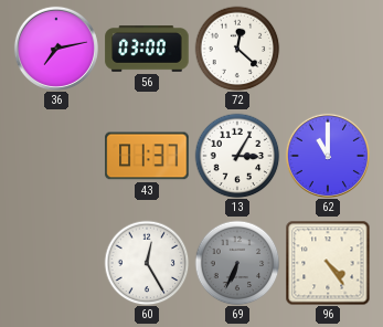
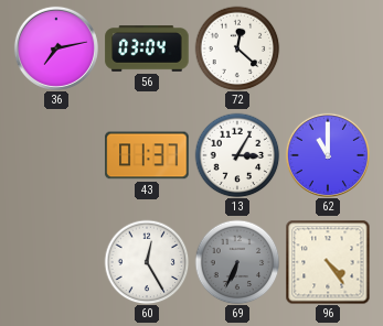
56: 03:00 -> 03:04
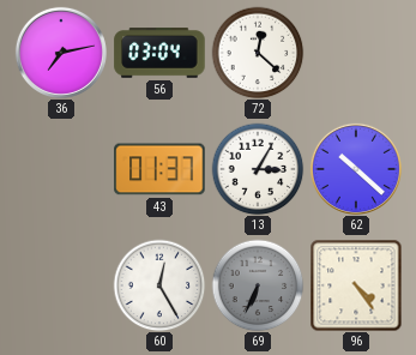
62: 11:00 -> 10:22
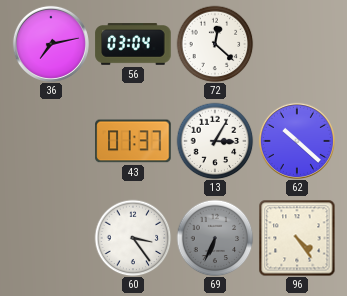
60: 12:25 -> 3:24
